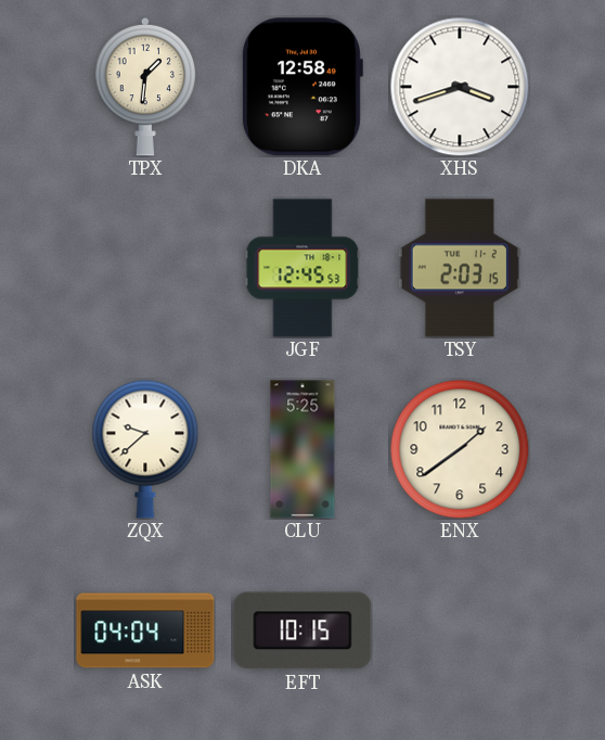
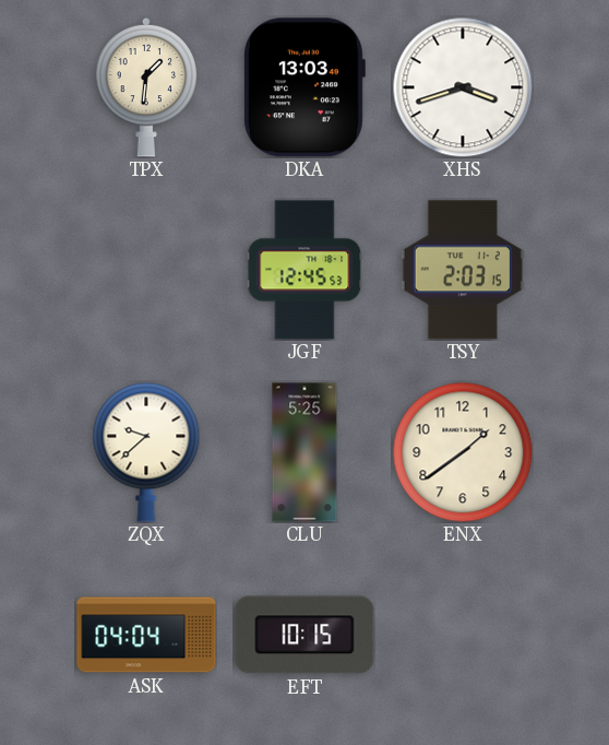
DKA: 12:58 -> 13:03
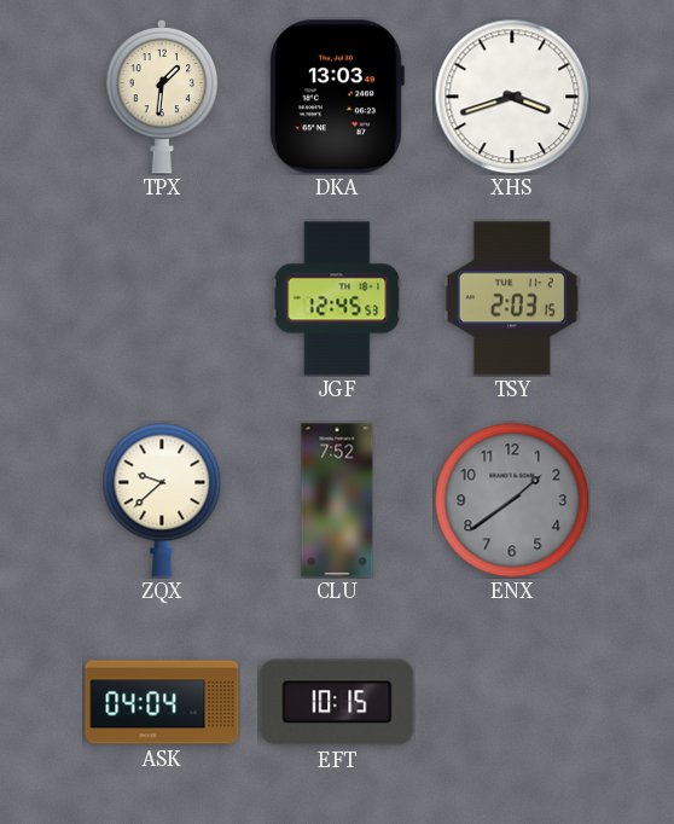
CLU: 5:25 -> 7:52
ENX dial: cream -> grey
